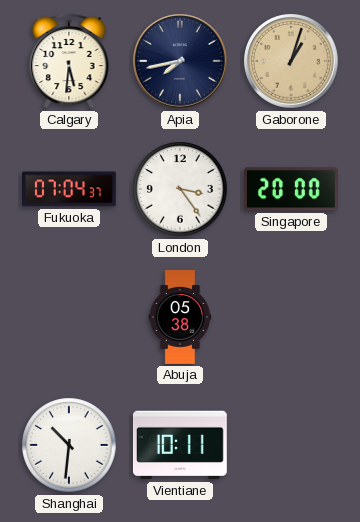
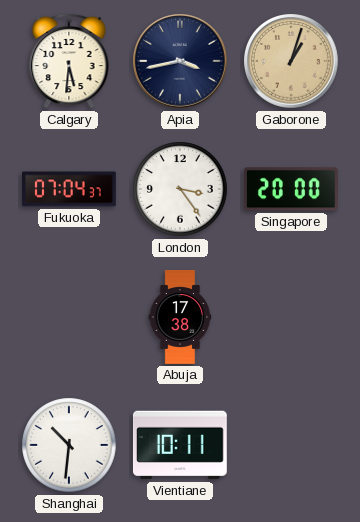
Apia: 7:43 -> 3:43
Abuja: 05:38 -> 17:38
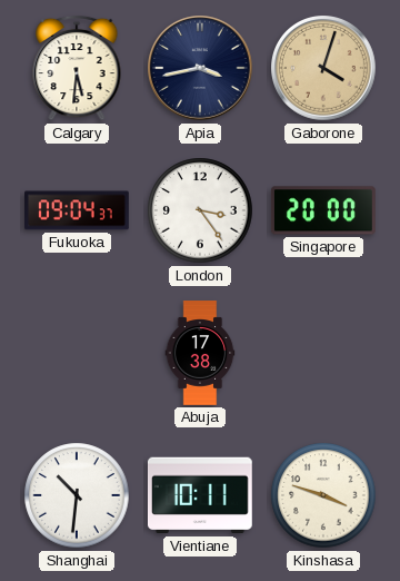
Gaborone: 1:03 -> 4:03
Fukuoka: 07:04 -> 09:04
Kinshasa: none -> 3:48
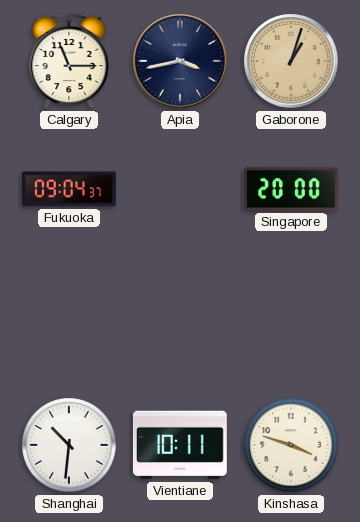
Calgary: 5:31 -> 11:15
Gaborone: 4:03 -> 1:03
London: 3:24 -> none
Abuja: 17:38 -> none
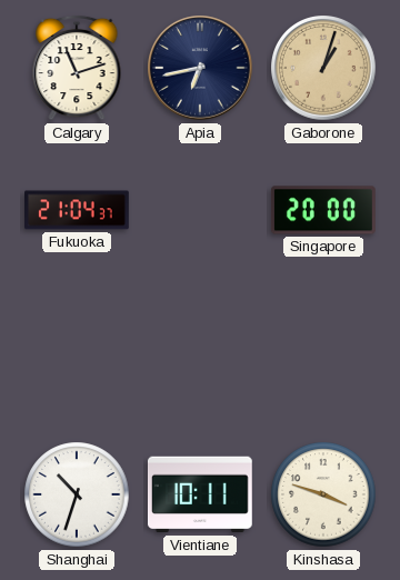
Calgary: 11:15 -> 11:12
Apia: 3:43 -> 6:43
Fukuoka: 09:04 -> 21:04
Shanghai: 10:31 -> 10:33
